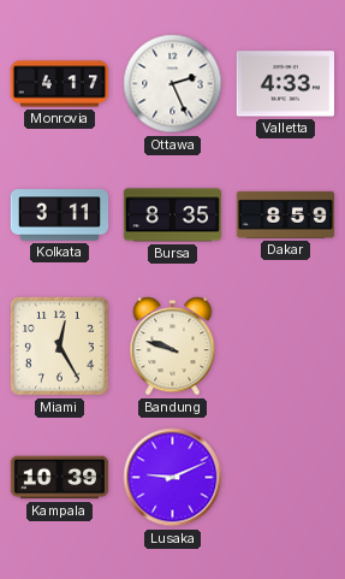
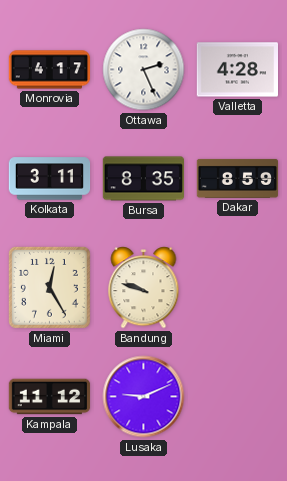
Valletta: 4:33 -> 4:28
Kampala: 10:39 -> 11:12
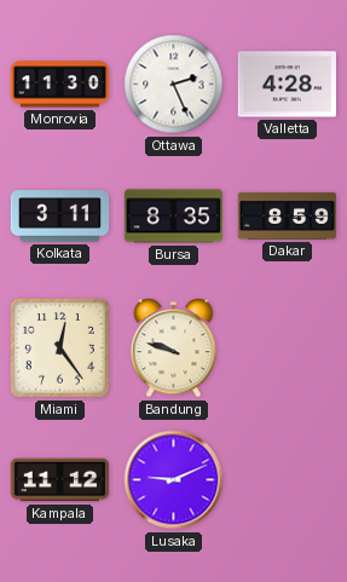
Monrovia: 4:17 -> 11:30
Miami: 12:25 -> 12:24
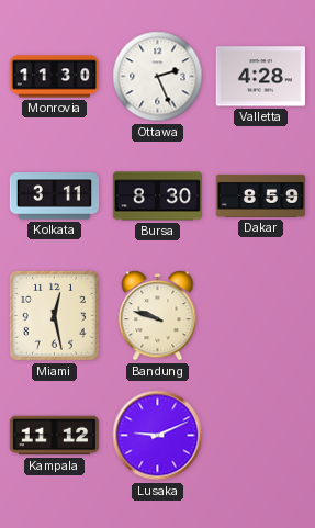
Bursa: 8:35 -> 8:30
Miami: 12:24 -> 12:28
